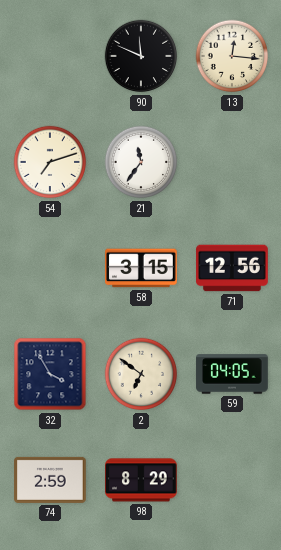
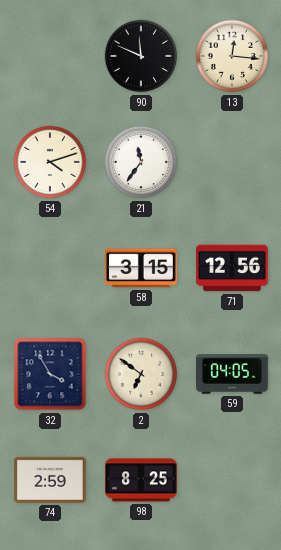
54: 7:12 -> 4:12
98: 8:29 -> 8:25
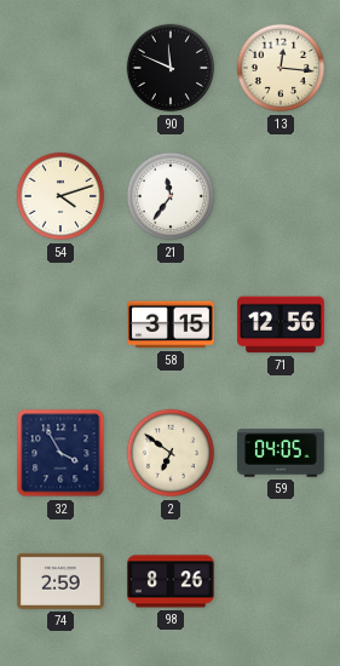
98: 8:25 -> 8:26
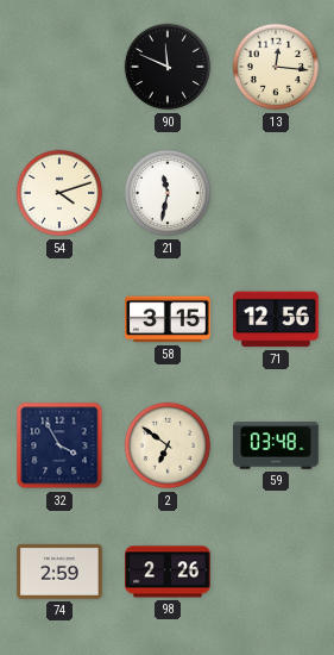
21: 11:36 -> 11:32
59: 04:05 -> 03:48
98: 8:26 -> 2:26
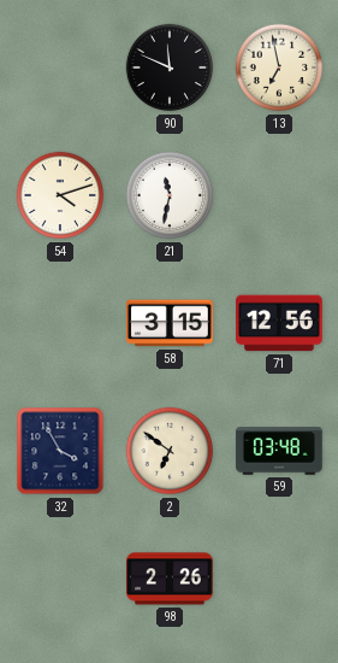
13: 12:16 -> 6:58
74: 2:59 -> none
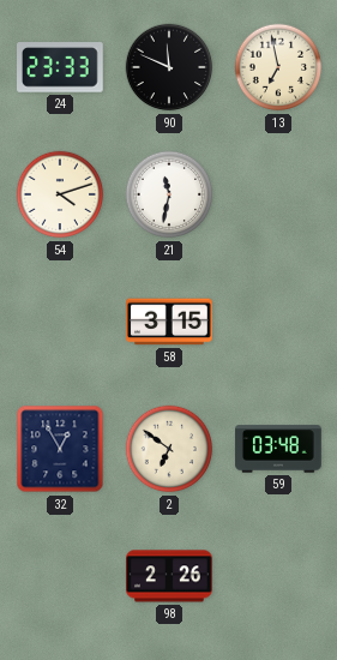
24: none -> 23:33
71: 12:56 -> none
32: 3:55 -> 12:55
